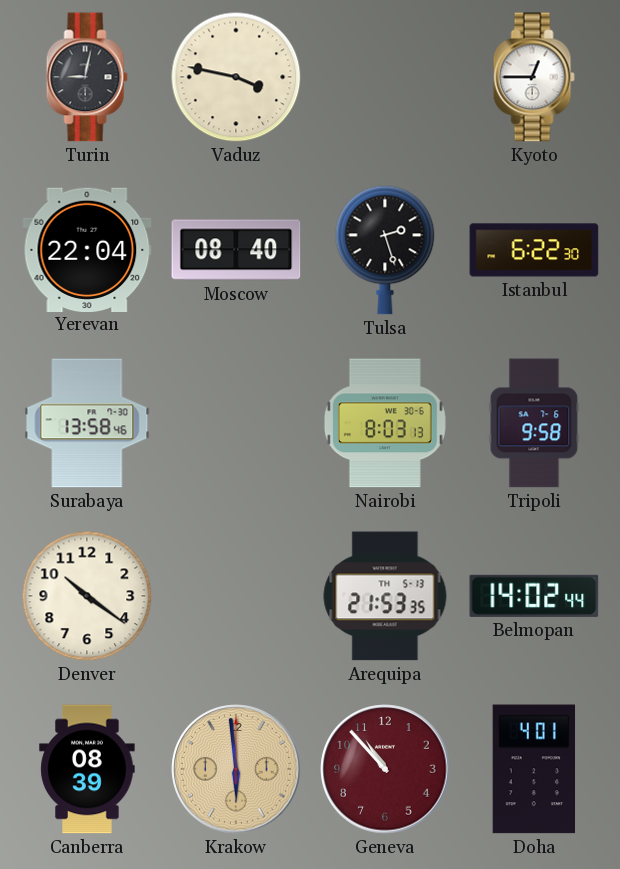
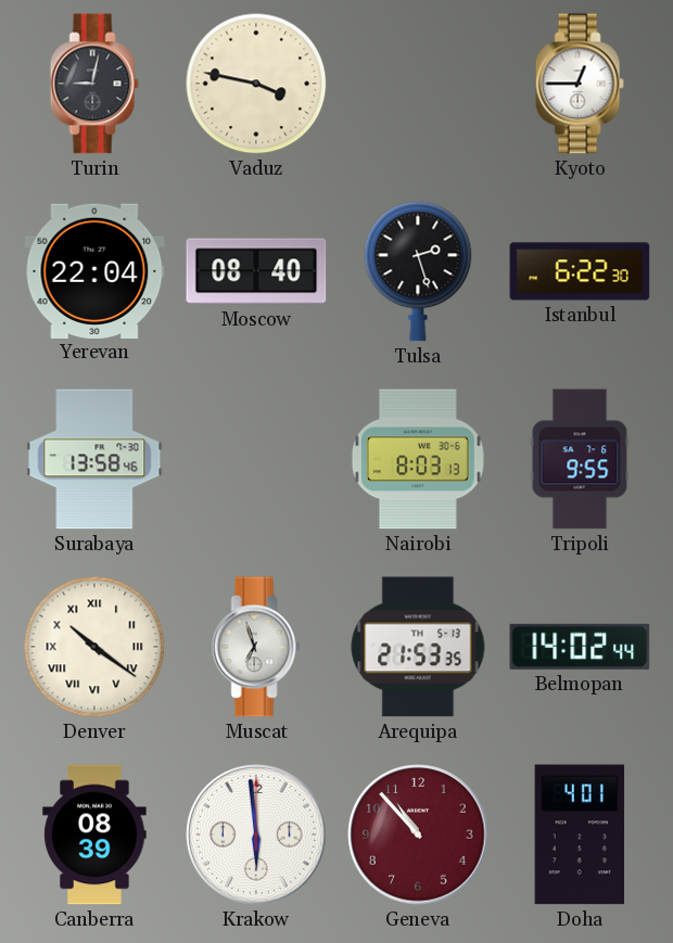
Tripoli: 9:58 -> 9:55
Denver numerals: Arabic -> Roman
Muscat: none -> 6:57
Krakow dial: champagne -> white
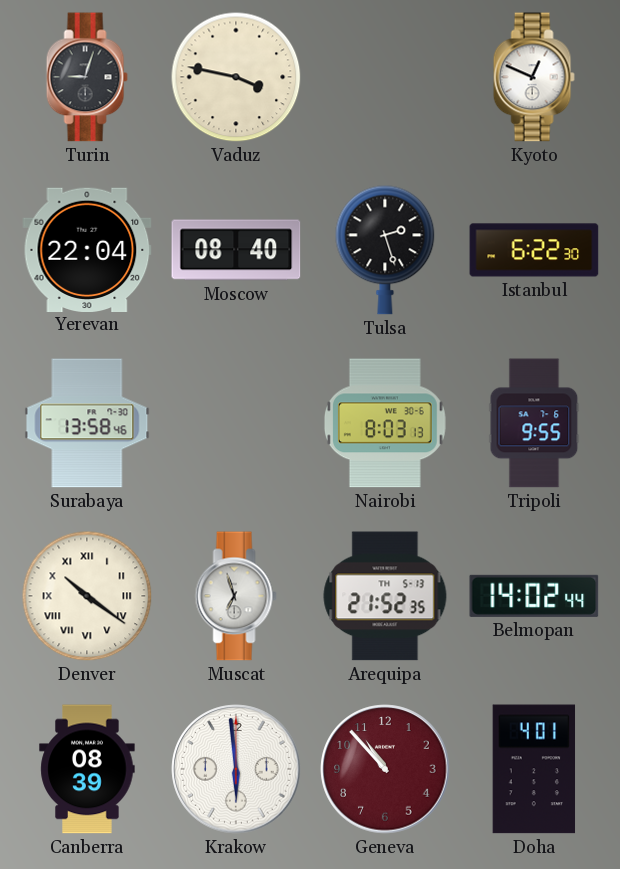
Turin: 9:02 -> 9:03
Kyoto: 12:45 -> 12:49
Arequipa: 21:53 -> 21:52
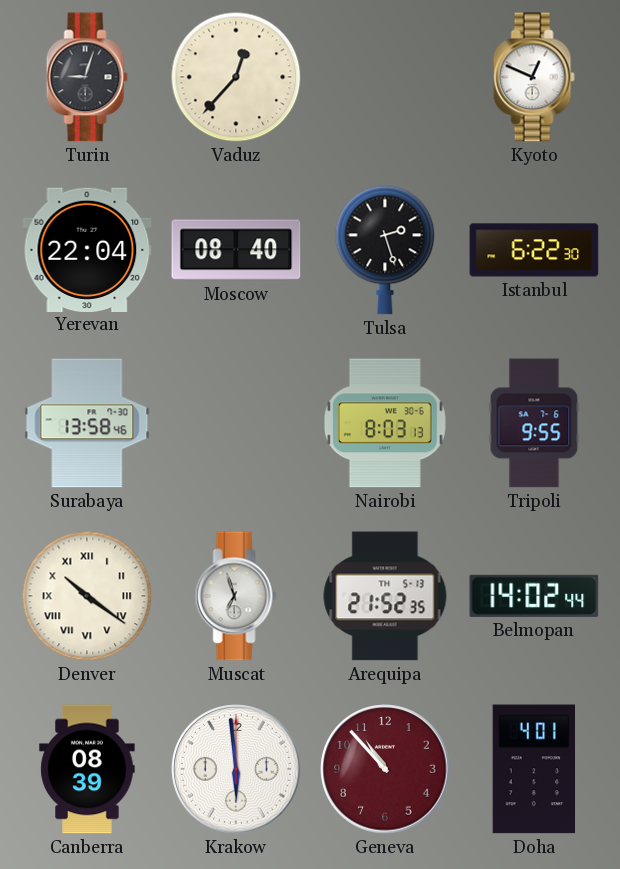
Vaduz: 3:47 -> 12:37
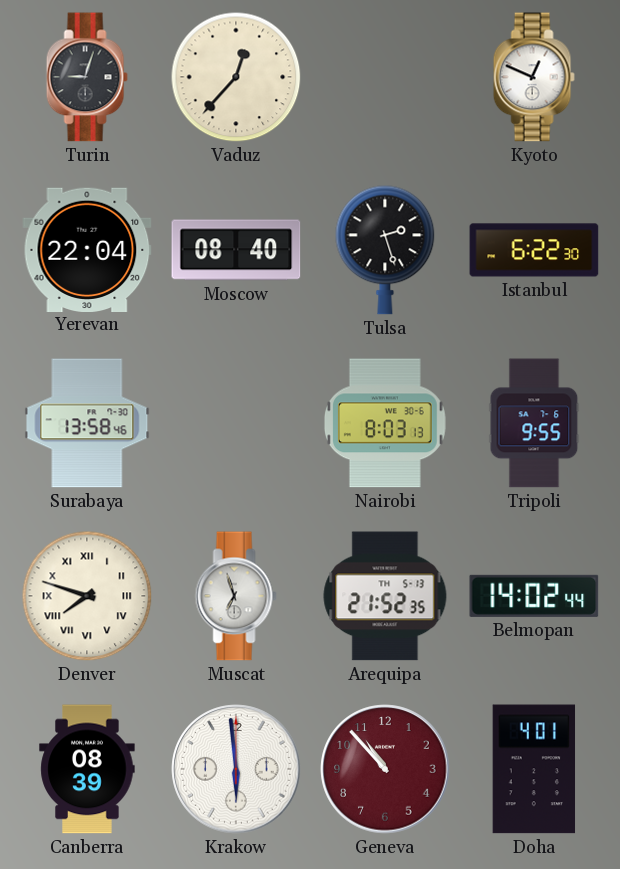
Denver: 10:21 -> 7:48
